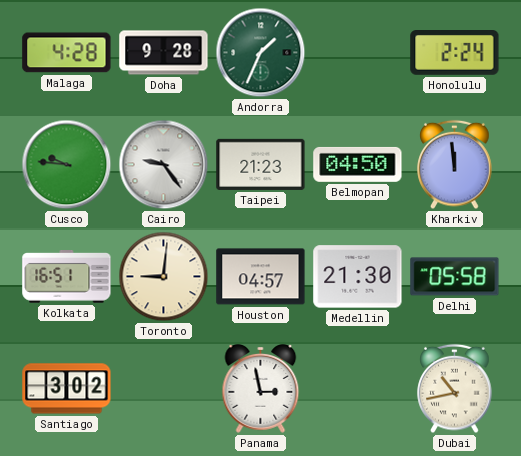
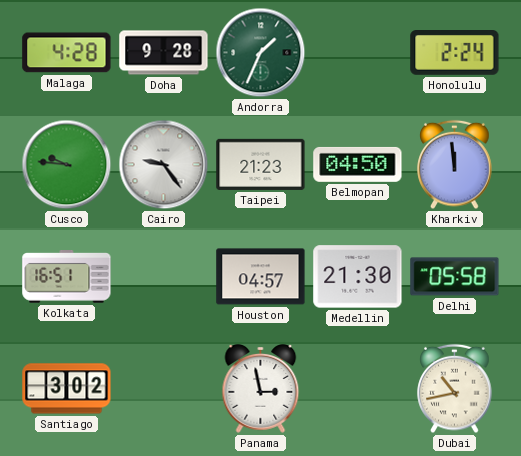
Toronto: 9:01 -> none
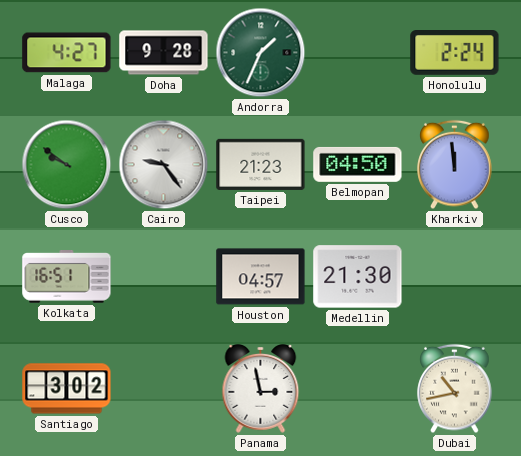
Malaga: 4:28 -> 4:27
Cusco: 9:46 -> 9:51
Delhi: 05:58 -> none
